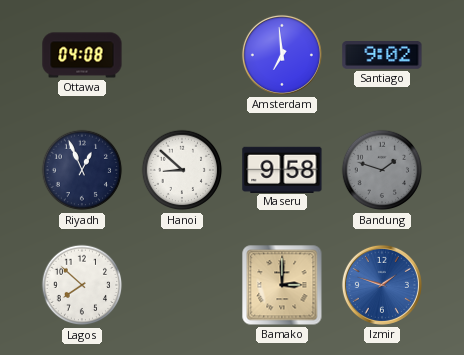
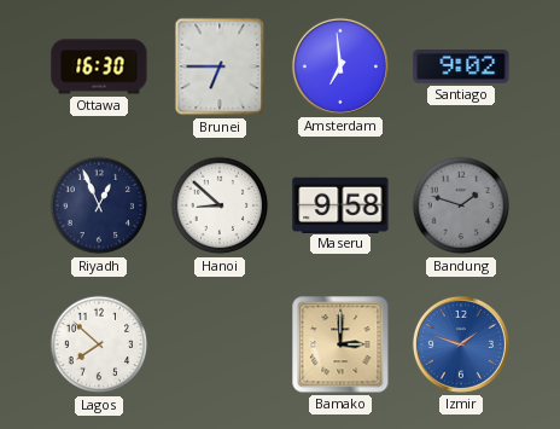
Ottawa: 04:08 -> 16:30
Brunei: none -> 6:45
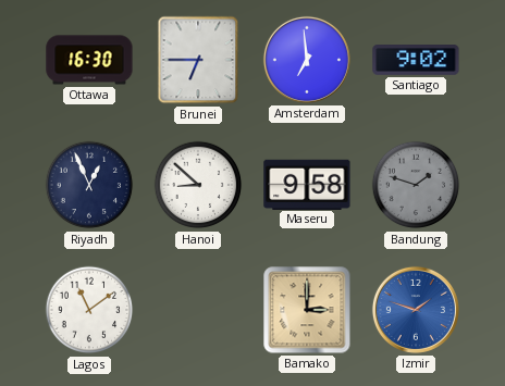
Lagos: 7:52 -> 11:09
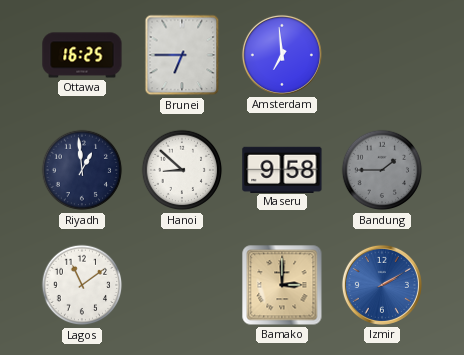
Ottawa: 16:30 -> 16:25
Santiago: 9:02 -> none
Riyadh: 12:56 -> 12:59
Bandung: 1:48 -> 1:45
Izmir: 1:48 -> 2:10
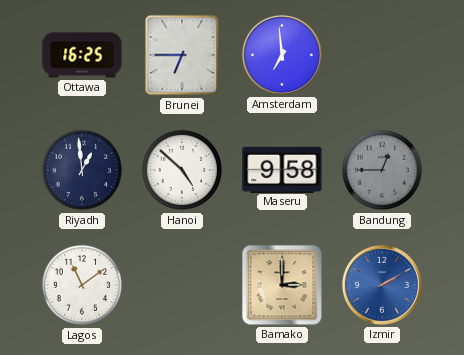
Hanoi: 8:52 -> 4:52
Bandung: 1:45 -> 12:45
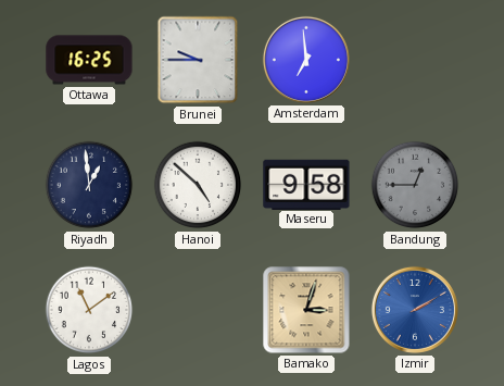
Brunei: 6:45 -> 9:45
Bamako: 3:00 -> 3:03
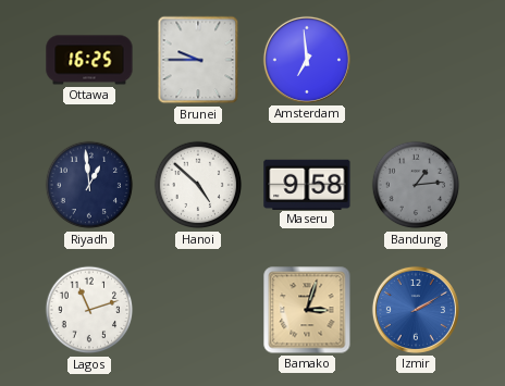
Bandung: 12:45 -> 1:14
Lagos: 11:09 -> 11:12
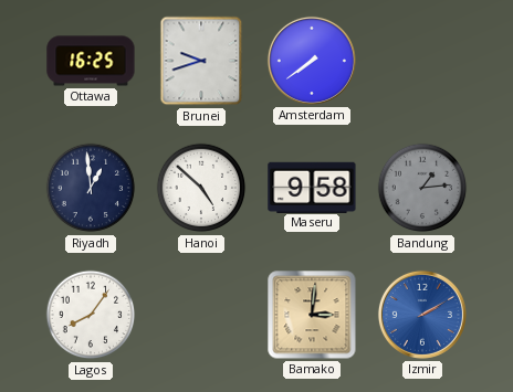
Brunei: 9:45 -> 9:42
Amsterdam: 6:59 -> 7:39
Lagos: 11:12 -> 8:06
Bamako: 3:03 -> 3:01
